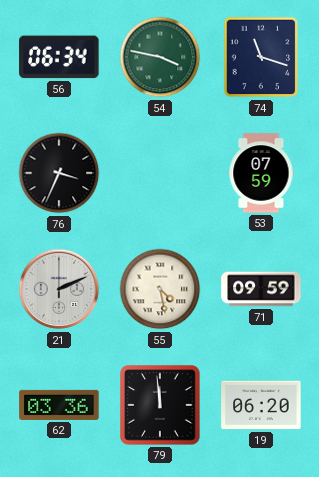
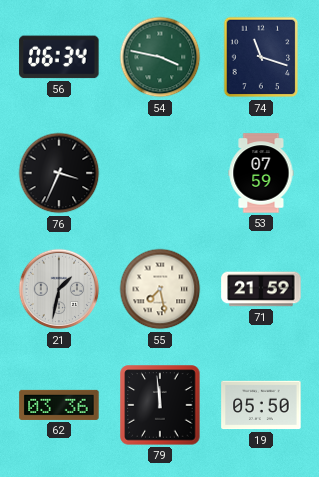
21: 2:11 -> 1:32
55: 4:28 -> 7:28
71: 09:59 -> 21:59
19: 06:20 -> 05:50
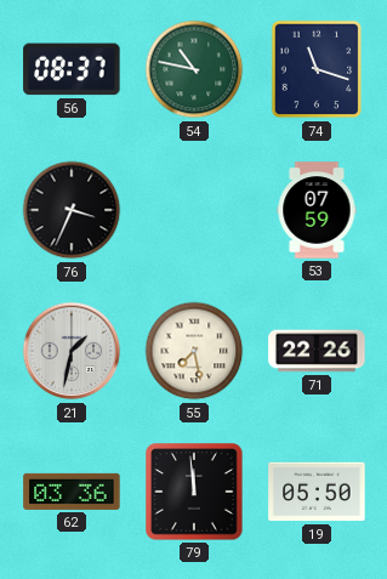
56: 06:34 -> 08:37
54: 3:47 -> 10:47
71: 21:59 -> 22:26
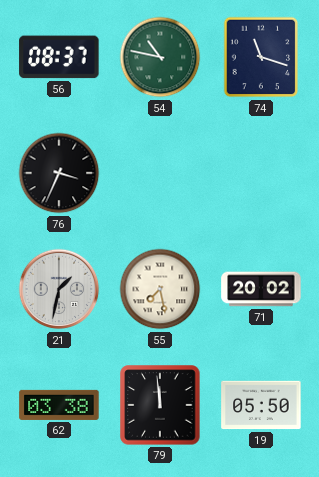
53: 07:59 -> none
71: 22:26 -> 20:02
62: 03:36 -> 03:38
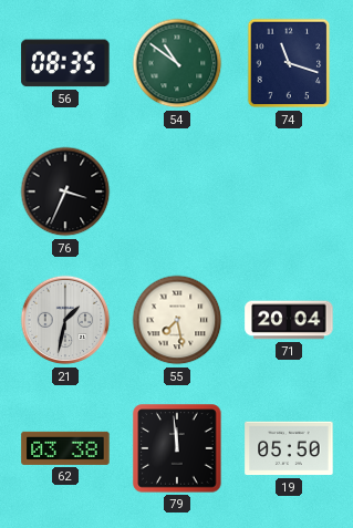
56: 08:37 -> 08:35
54: 10:47 -> 10:51
71: 20:02 -> 20:04
